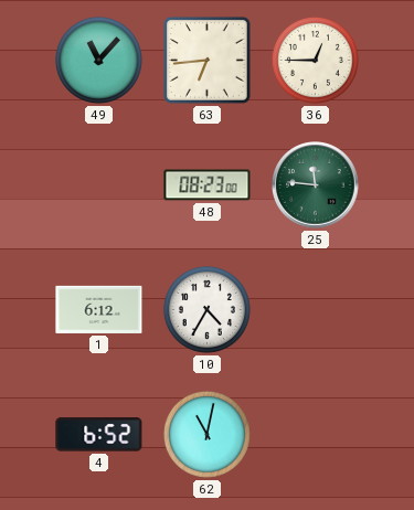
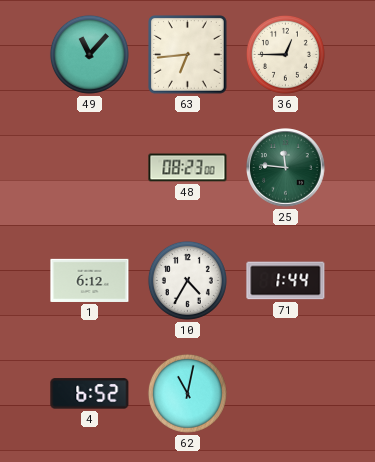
71: none -> 1:44
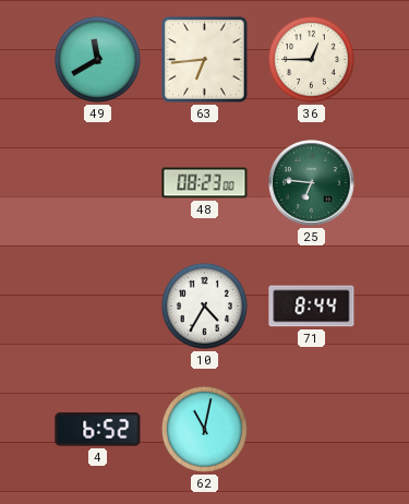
49: 11:07 -> 11:40
25: 11:46 -> 6:46
1: 6:12 -> none
71: 1:44 -> 8:44
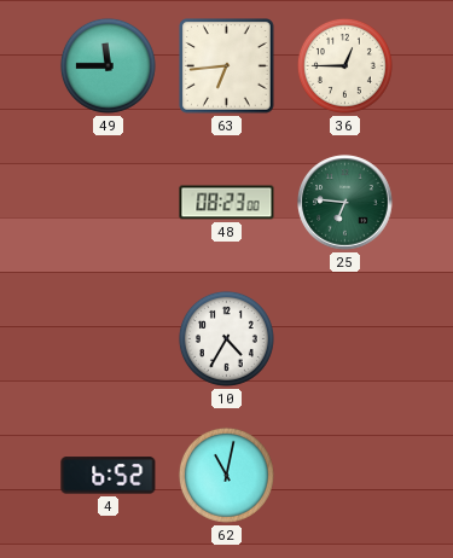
49: 11:40 -> 11:45
71: 8:44 -> none
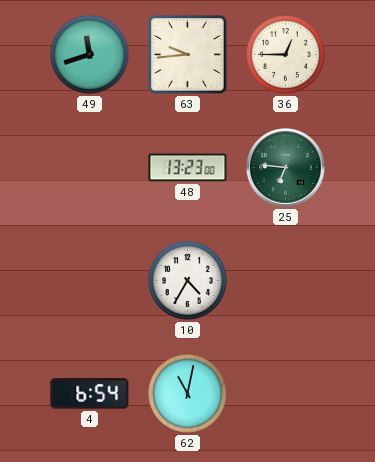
49: 11:45 -> 11:42
63: 6:44 -> 9:44
48: 08:23 -> 13:23
4: 6:52 -> 6:54
